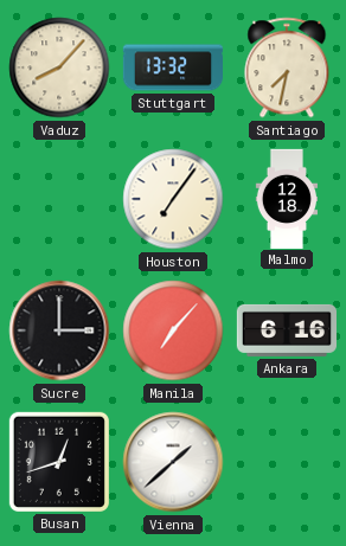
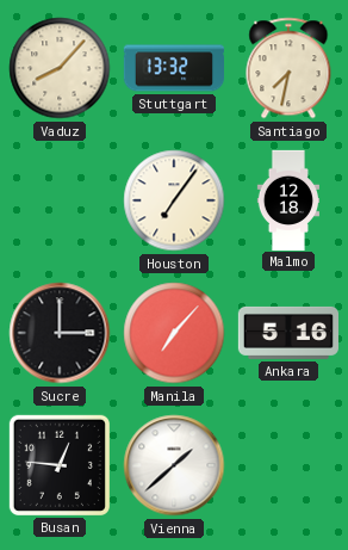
Ankara: 6:16 -> 5:16
Busan: 12:42 -> 12:46
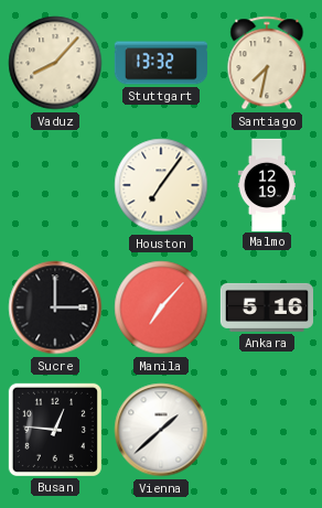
Malmo: 12:18 -> 12:19
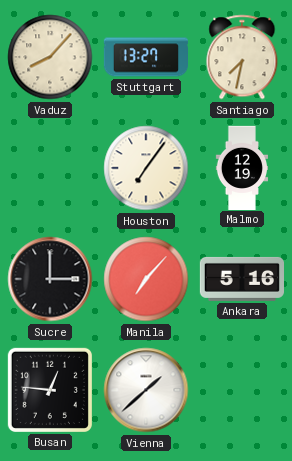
Stuttgart: 13:32 -> 13:27
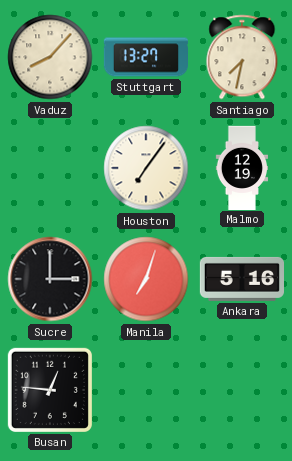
Manila: 7:07 -> 7:03
Vienna: 1:38 -> none
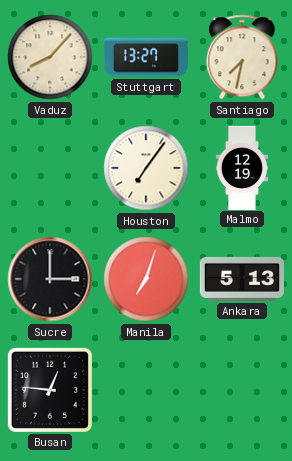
Ankara: 5:16 -> 5:13
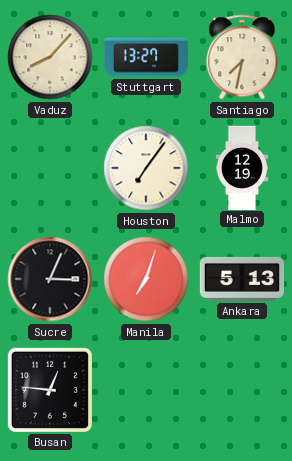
Sucre: 3:00 -> 3:04
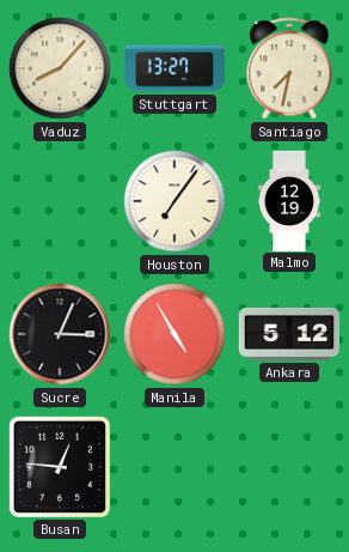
Manila: 7:03 -> 4:55
Ankara: 5:13 -> 5:12
